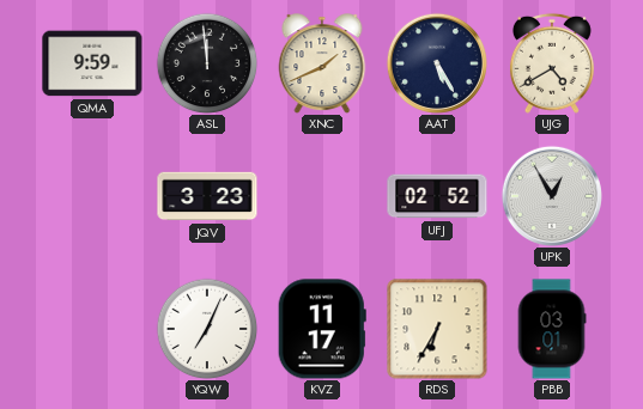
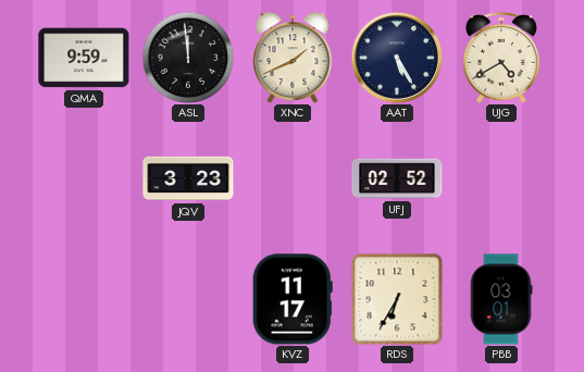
UPK: 12:55 -> none
YQW: 7:04 -> none
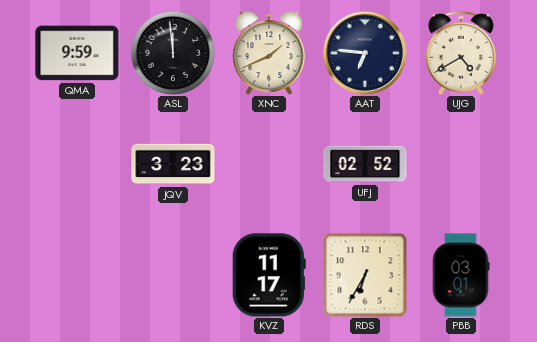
AAT: 5:25 -> 6:46
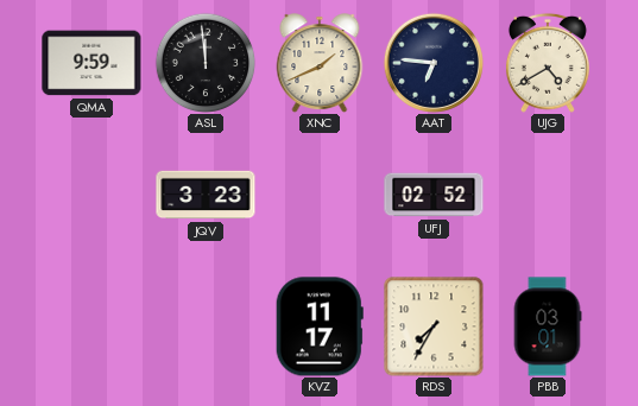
RDS: 6:35 -> 7:35
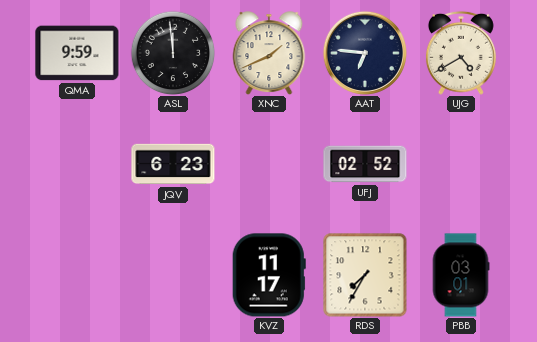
JQV: 3:23 -> 6:23
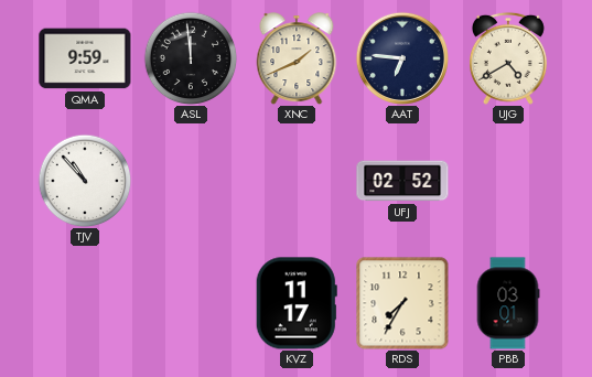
TJV: none -> 10:53
JQV: 6:23 -> none
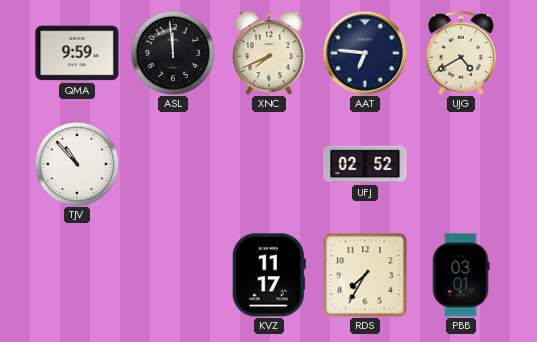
XNC: 1:41 -> 7:41
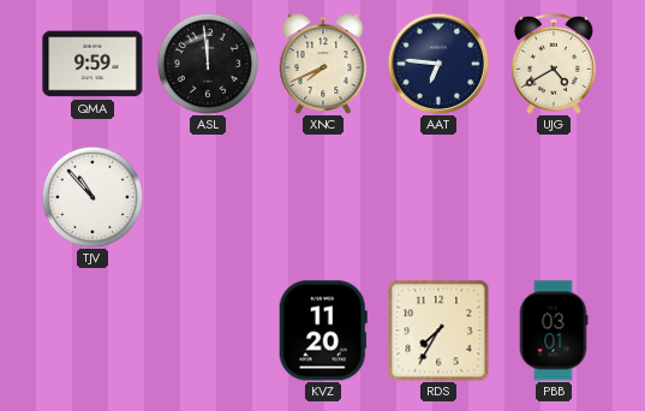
UFJ: 02:52 -> none
KVZ: 11:17 -> 11:20
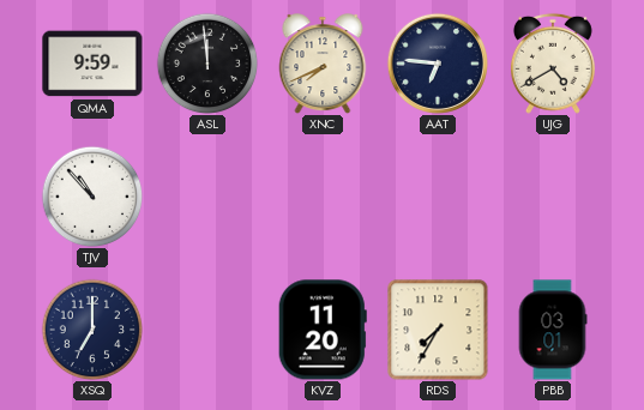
XSQ: none -> 7:00
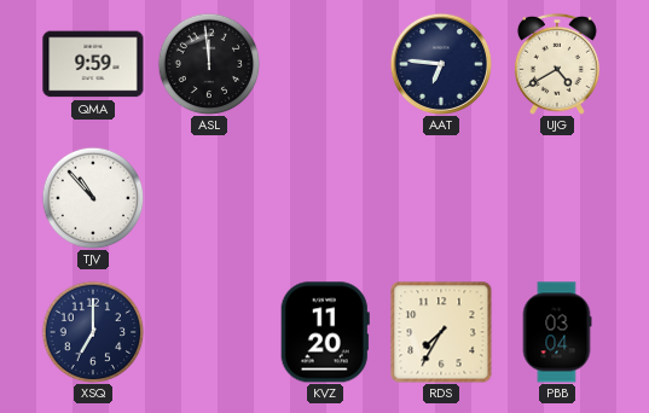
XNC: 7:41 -> none
PBB: 03:01 -> 03:04
